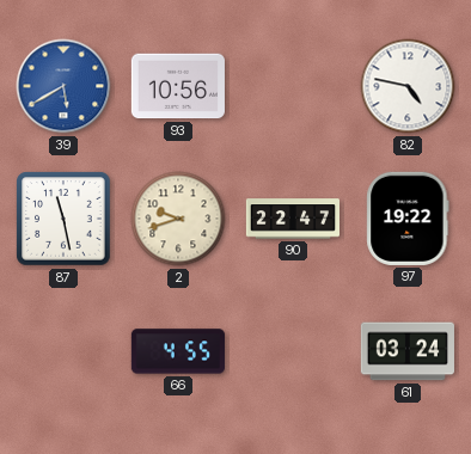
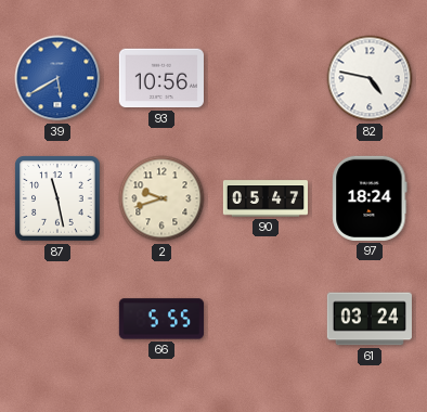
90: 22:47 -> 05:47
97: 19:22 -> 18:24
66: 4:55 -> 5:55
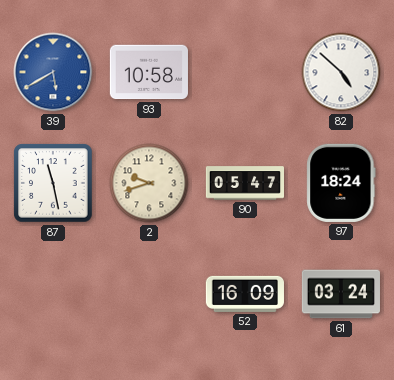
93: 10:56 -> 10:58
82: 4:47 -> 4:52
66: 5:55 -> none
52: none -> 16:09
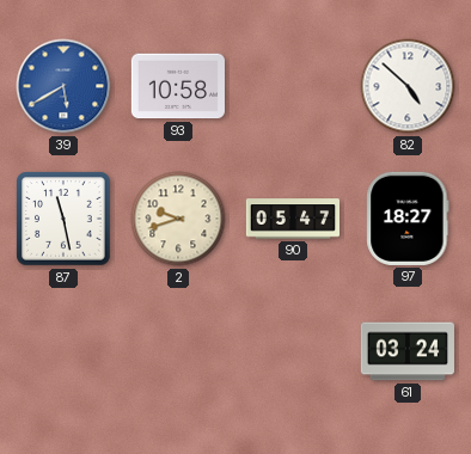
97: 18:24 -> 18:27
52: 16:09 -> none
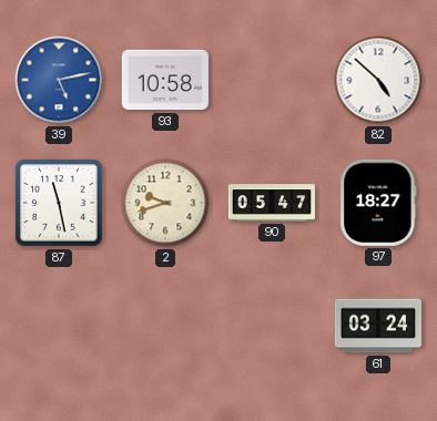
39: 5:40 -> 5:13
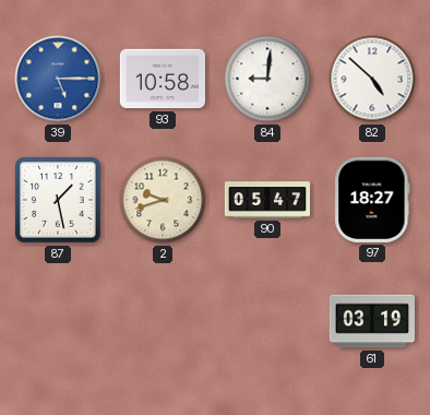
39: 5:13 -> 5:15
84: none -> 9:01
87: 11:28 -> 1:28
61: 03:24 -> 03:19
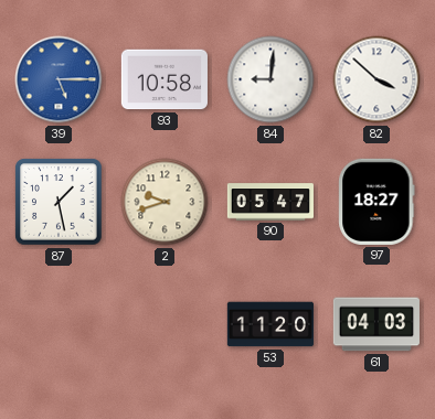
82: 4:52 -> 3:52
53: none -> 11:20
61: 03:19 -> 04:03
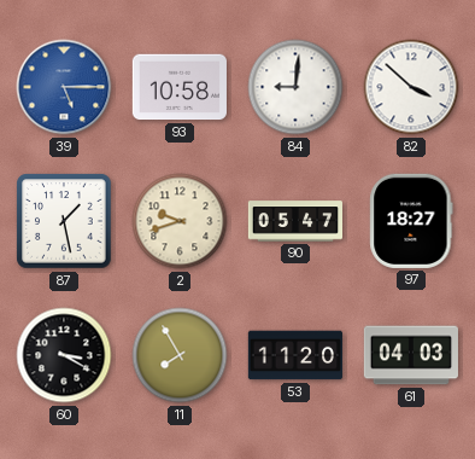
60: none -> 3:20
11: none -> 7:55
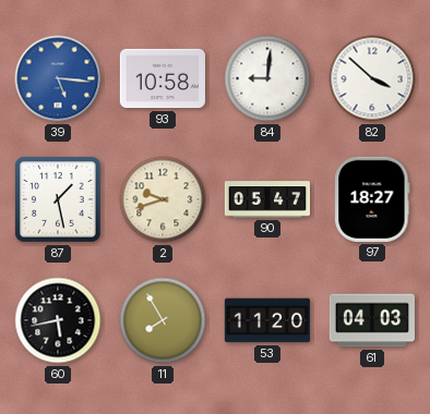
39: 5:15 -> 5:16
60: 3:20 -> 5:43
